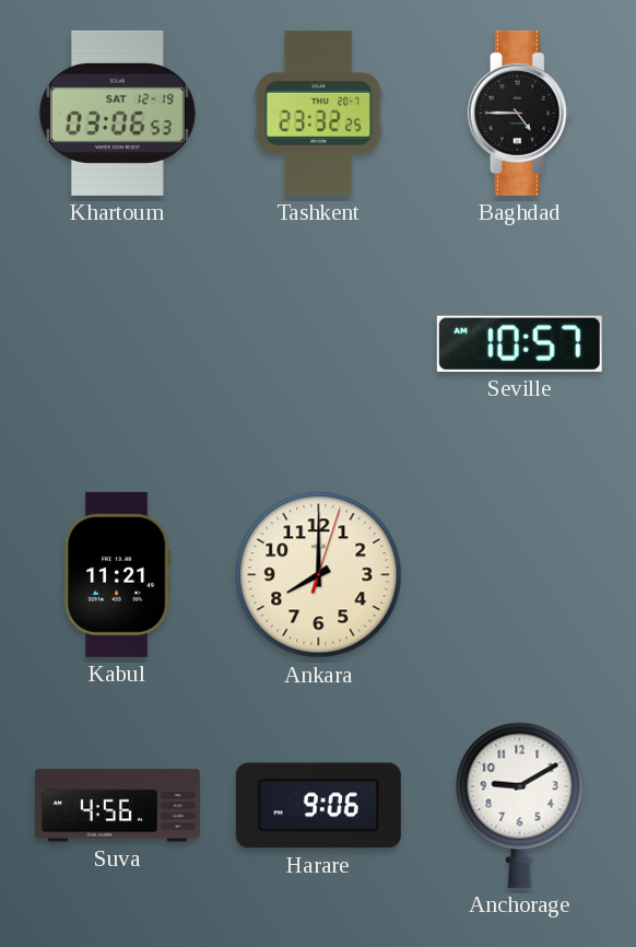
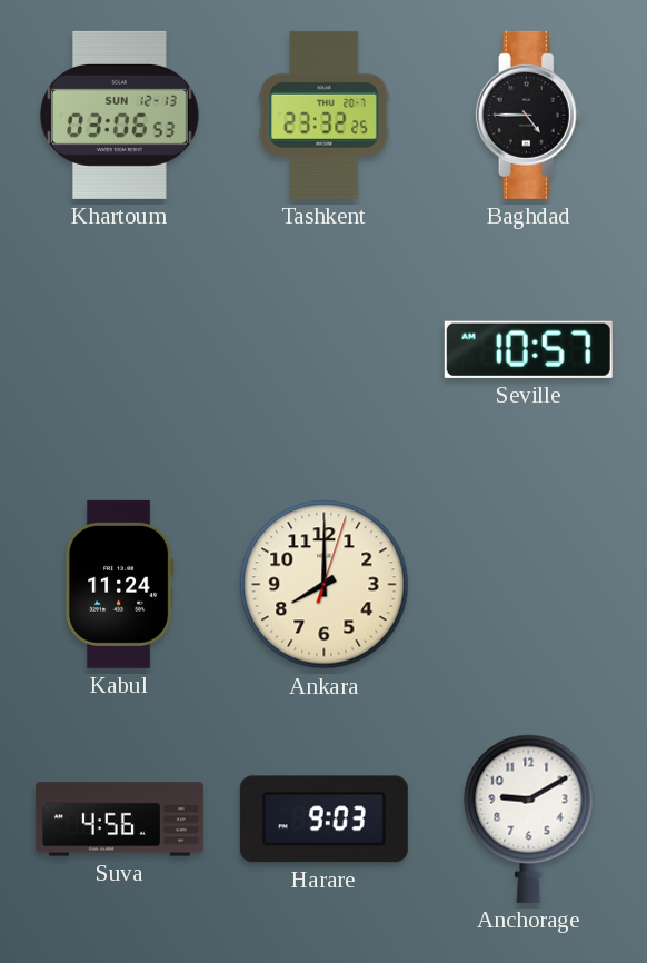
Khartoum date: SAT 12-19 -> SUN 12-13
Kabul: 11:21 -> 11:24
Harare: 9:06 -> 9:03
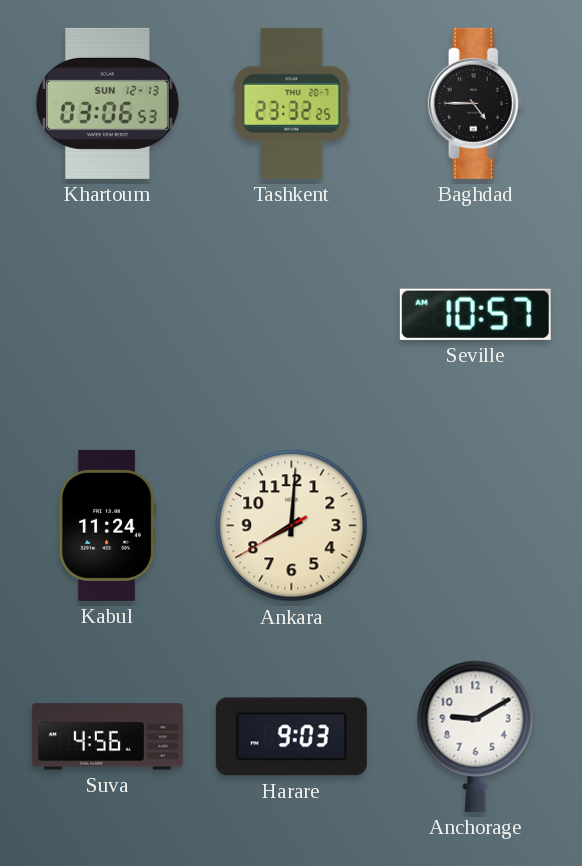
Ankara: 8:00:03 -> 8:00:40
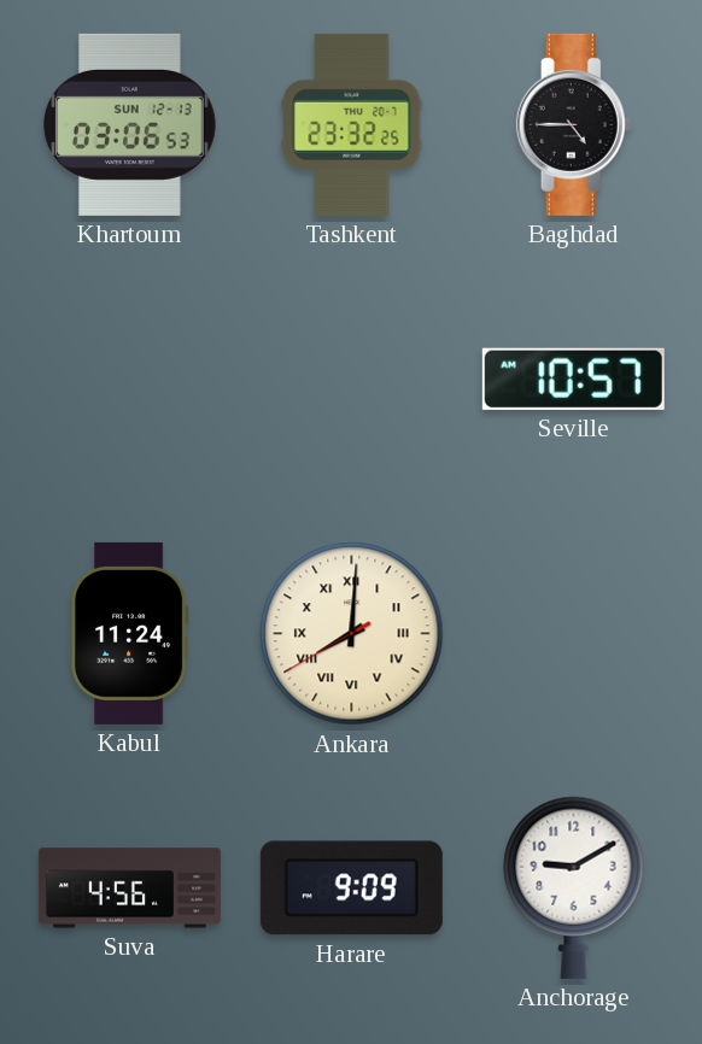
Ankara numerals: Arabic -> Roman
Harare: 9:03 -> 9:09
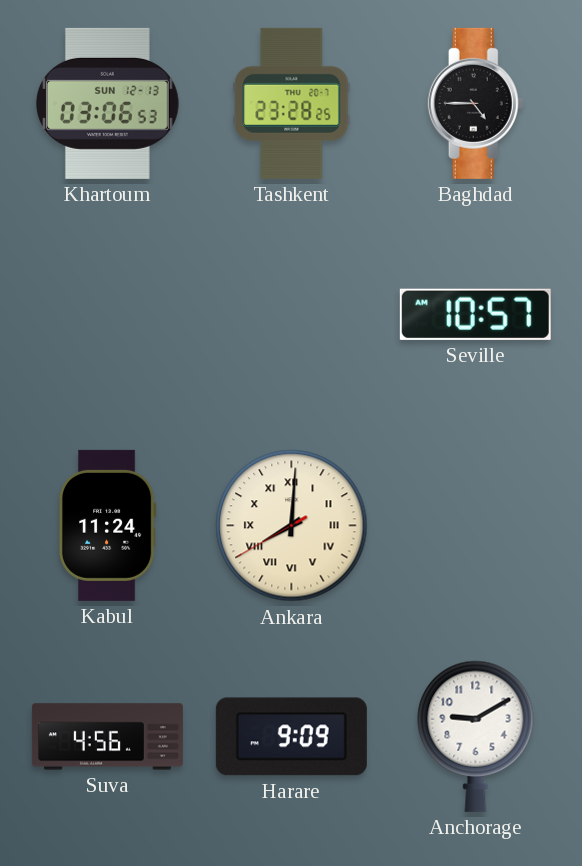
Tashkent: 23:32 -> 23:28
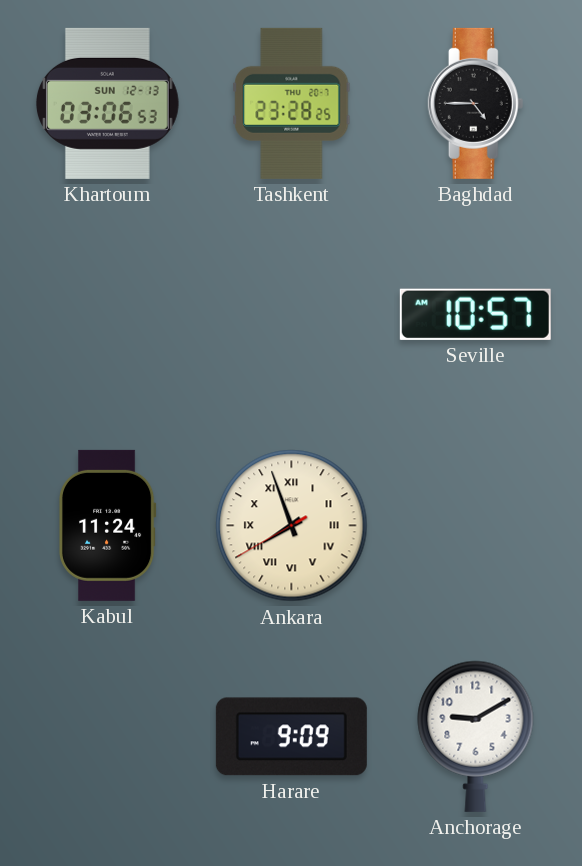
Ankara: 8:00 -> 7:56
Suva: 4:56 -> none
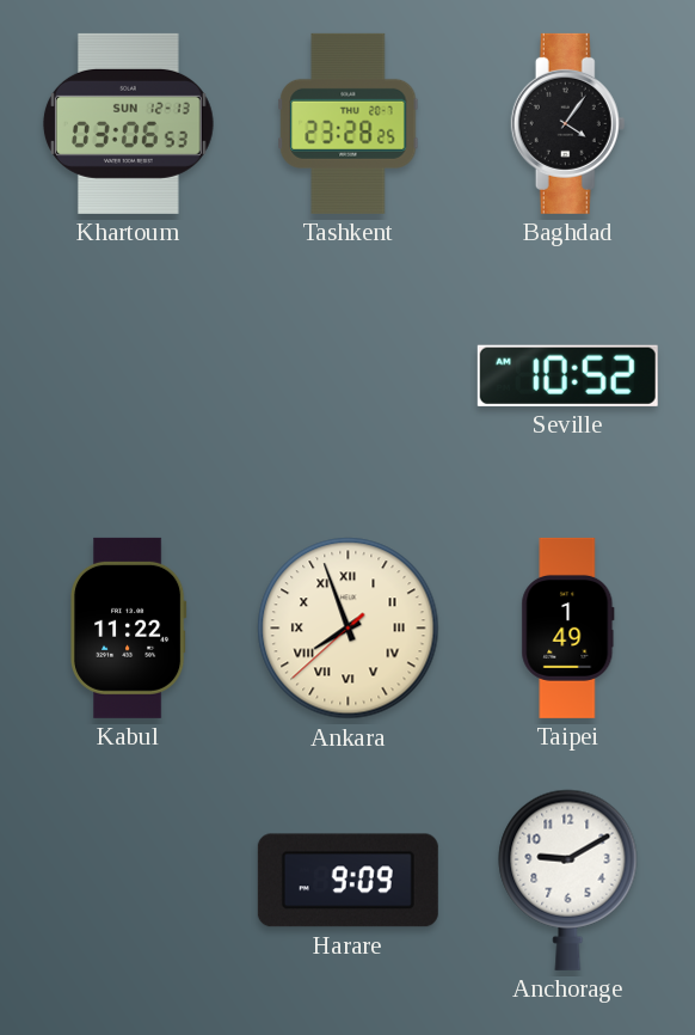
Baghdad: 4:45 -> 4:06
Seville: 10:57 -> 10:52
Kabul: 11:24 -> 11:22
Ankara: 7:56:40 -> 7:56:38
Taipei: none -> 1:49
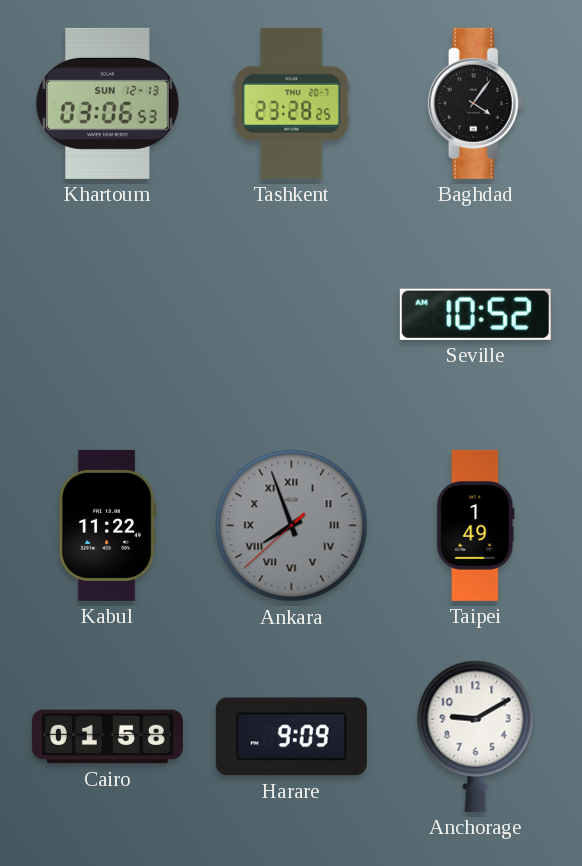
Ankara dial: cream -> grey
Cairo: none -> 01:58
